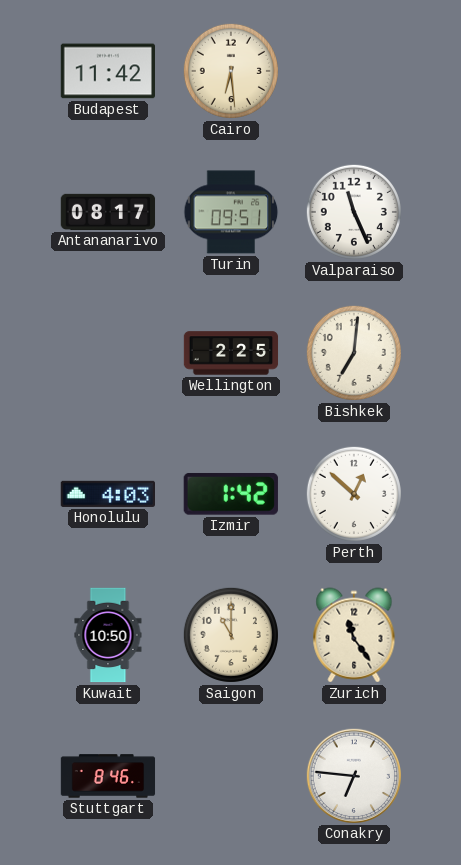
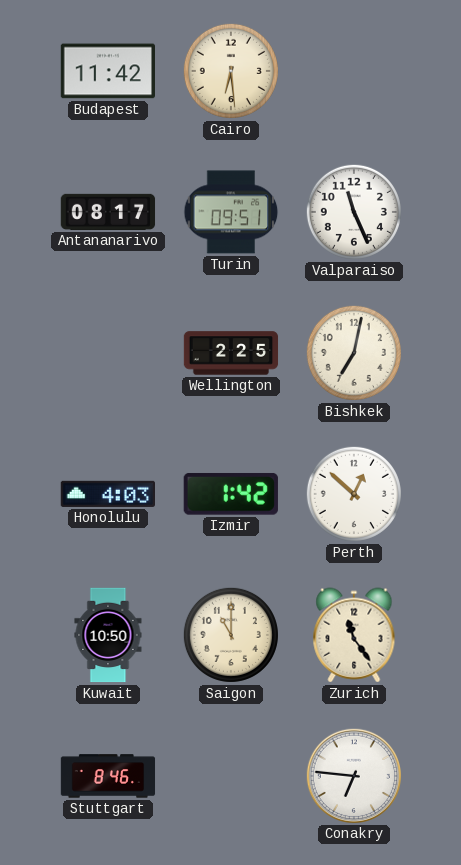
Bishkek: 7:01 -> 7:02
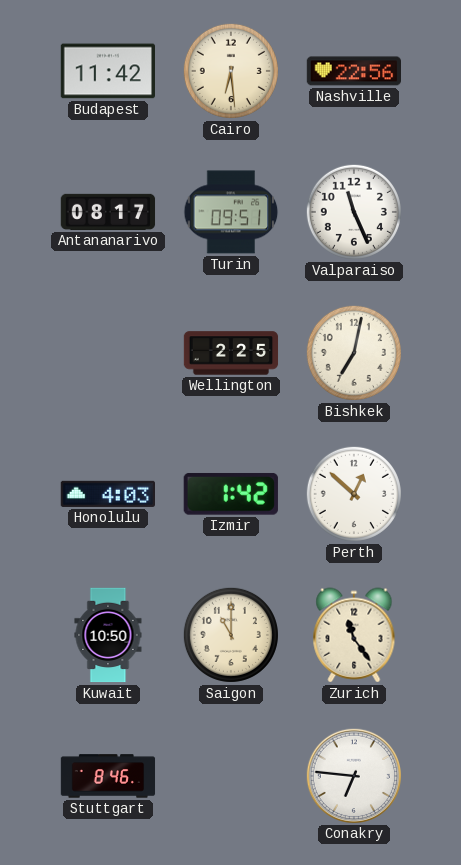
Nashville: none -> 22:56
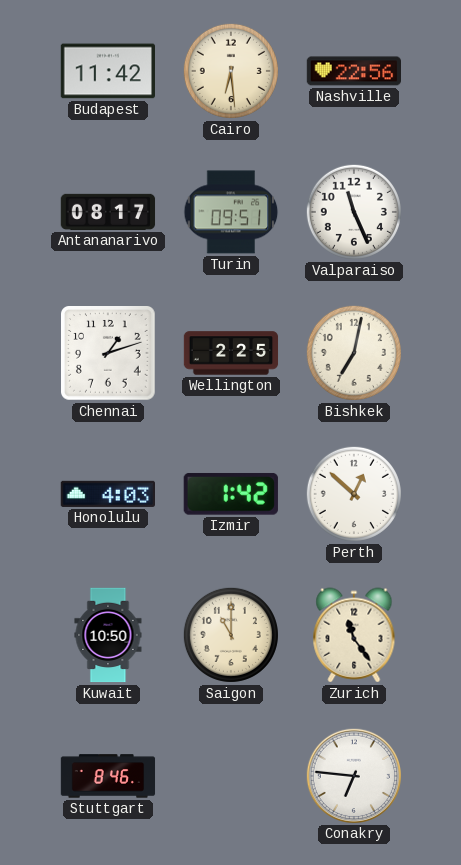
Chennai: none -> 1:12
